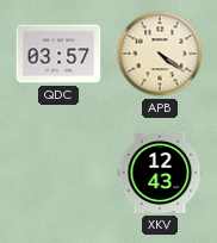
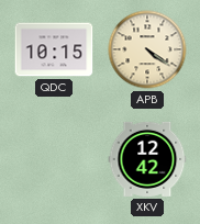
QDC: 03:57 -> 10:15
XKV: 12:43 -> 12:42
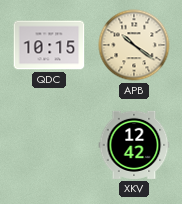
APB: 4:21 -> 10:21
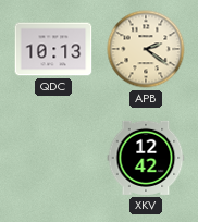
QDC: 10:15 -> 10:13
APB: 10:21 -> 2:21
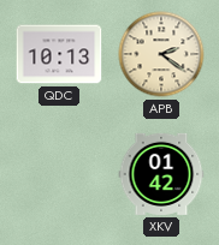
XKV: 12:42 -> 01:42
